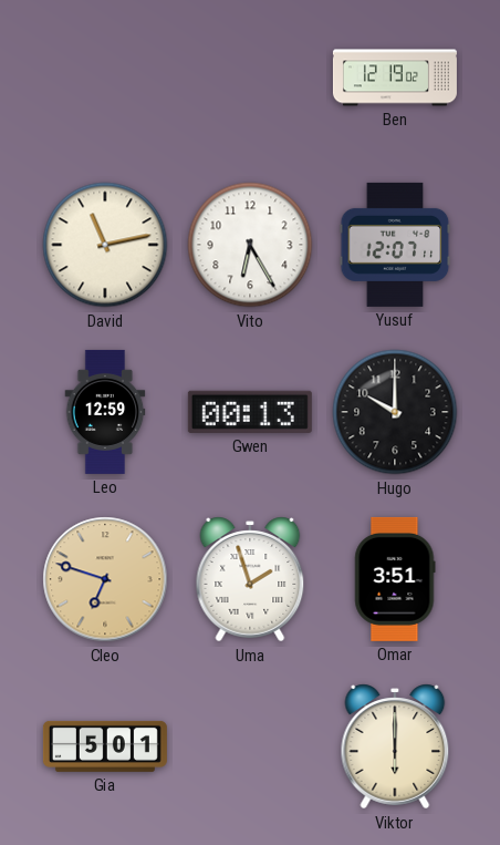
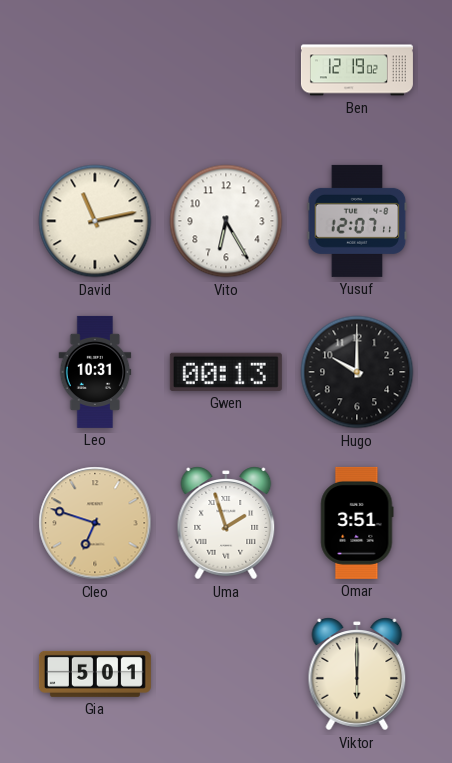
Leo: 12:59 -> 10:31
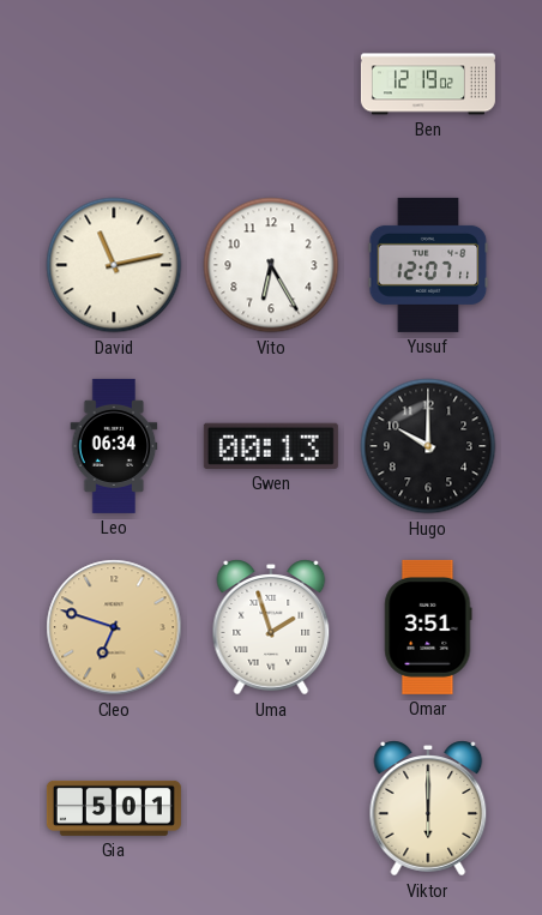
Leo: 10:31 -> 06:34
